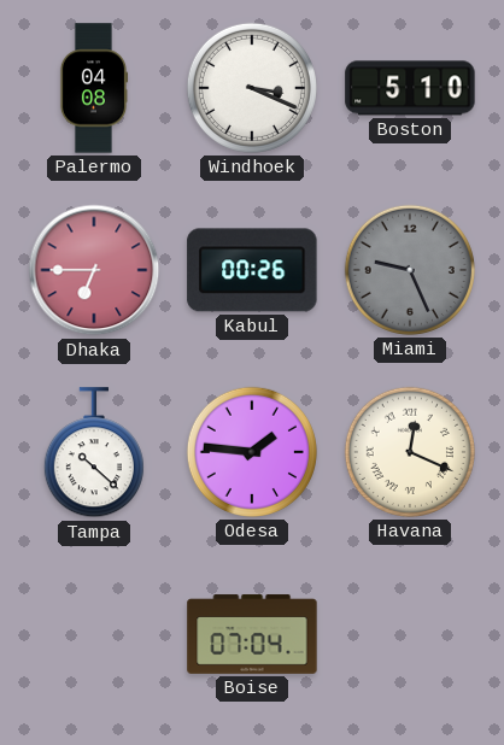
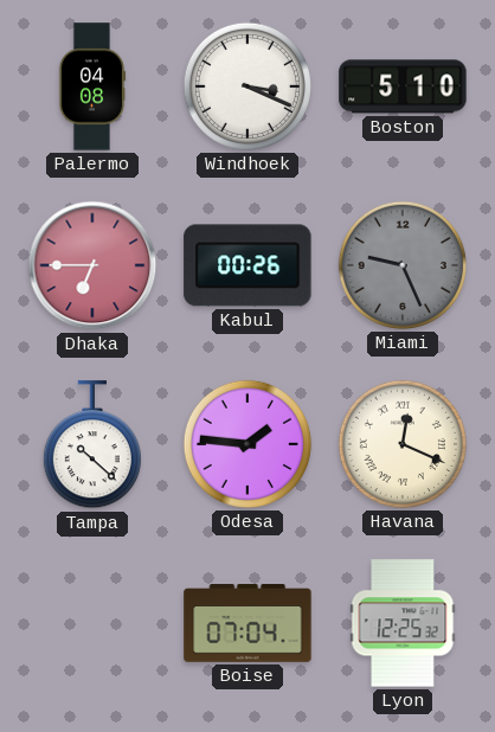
Lyon: none -> 12:25
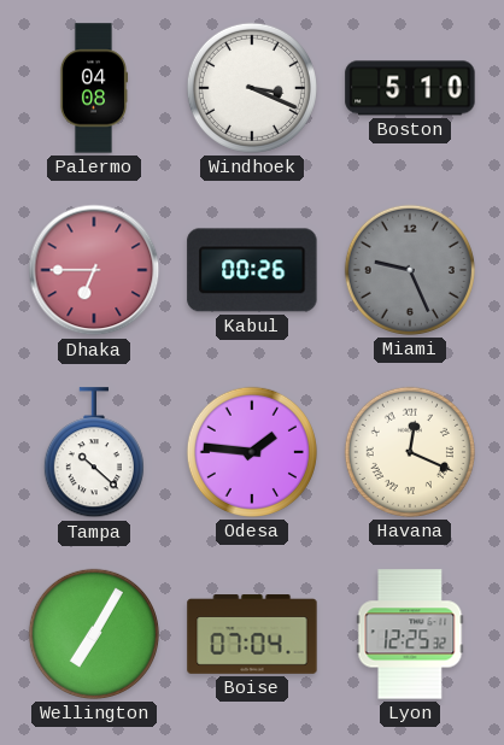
Wellington: none -> 7:05
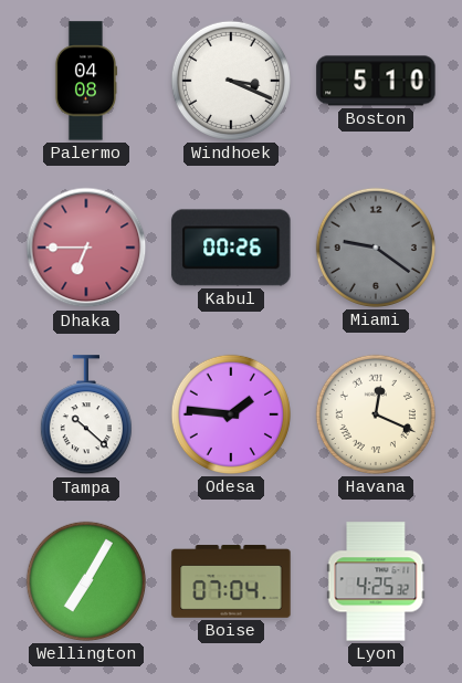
Miami: 9:26 -> 9:21
Lyon: 12:25 -> 4:25
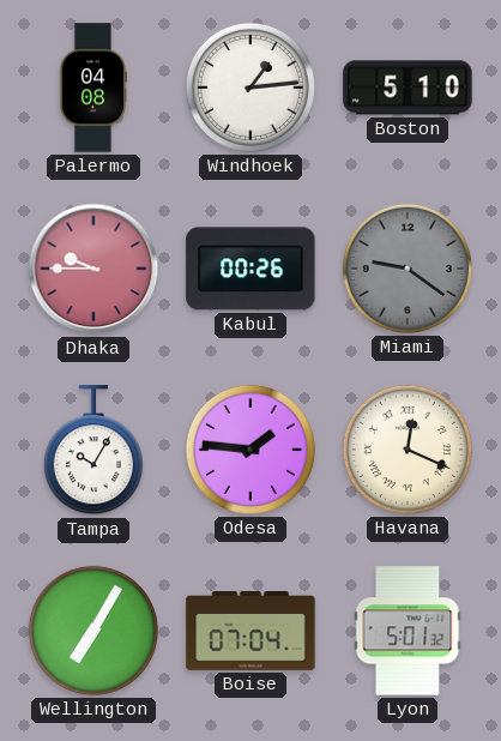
Windhoek: 3:19 -> 1:14
Dhaka: 6:45 -> 9:45
Tampa: 10:22 -> 10:05
Lyon: 4:25 -> 5:01
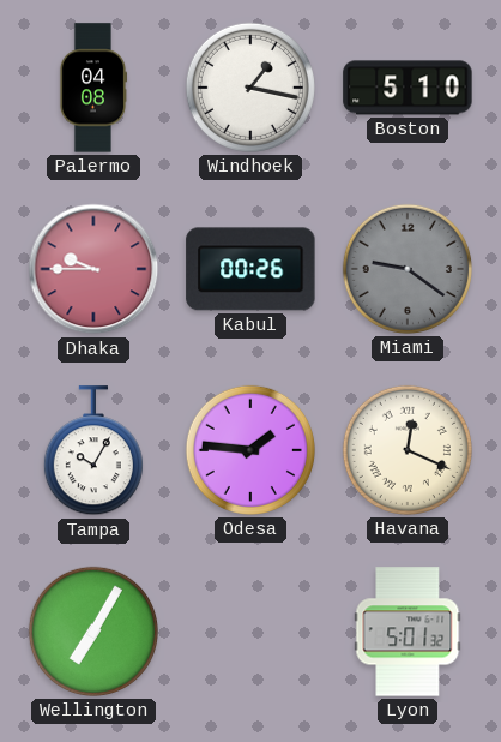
Windhoek: 1:14 -> 1:17
Boise: 07:04 -> none
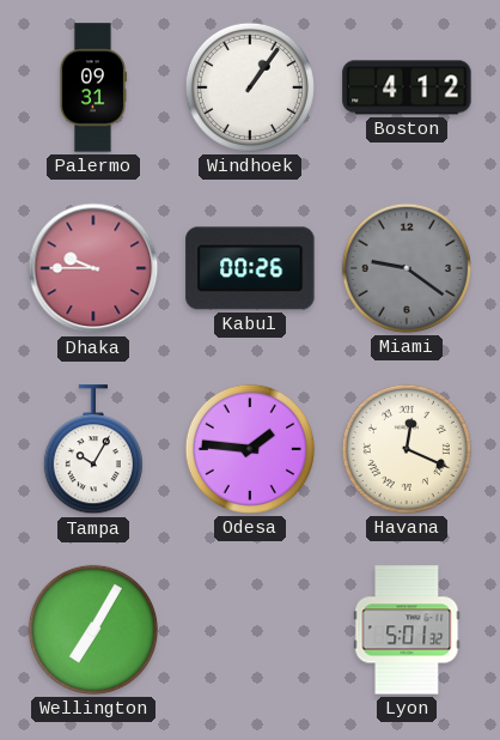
Palermo: 04:08 -> 09:31
Windhoek: 1:17 -> 1:06
Boston: 5:10 -> 4:12
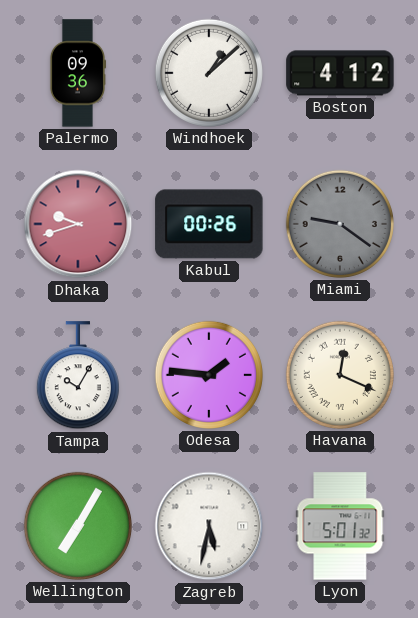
Palermo: 09:31 -> 09:36
Windhoek: 1:06 -> 1:08
Dhaka: 9:45 -> 9:42
Zagreb: none -> 5:32
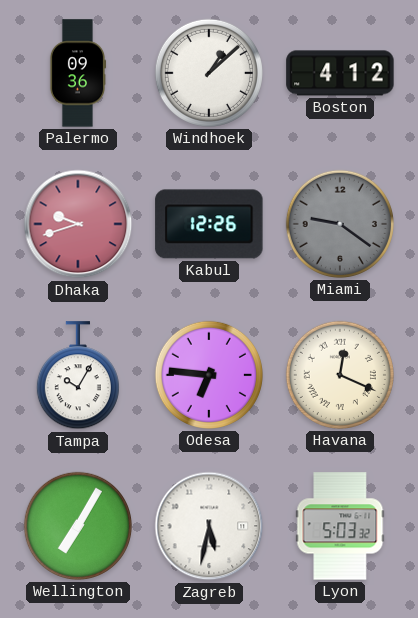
Kabul: 00:26 -> 12:26
Odesa: 1:46 -> 6:46
Lyon: 5:01 -> 5:03
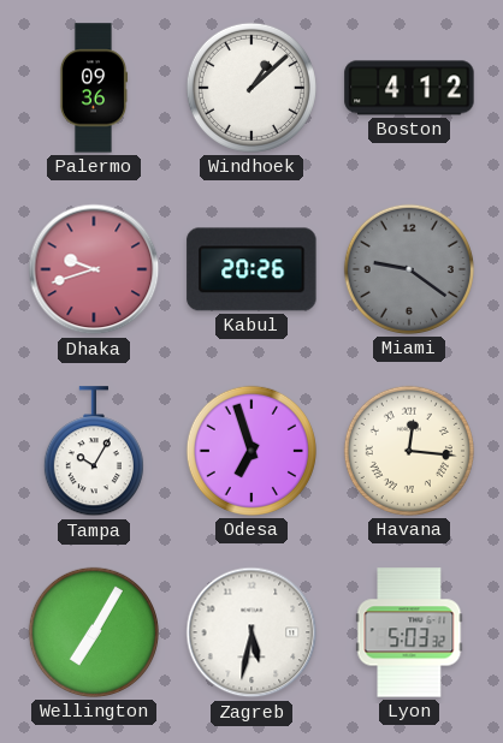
Kabul: 12:26 -> 20:26
Odesa: 6:46 -> 6:57
Havana: 12:19 -> 12:16
